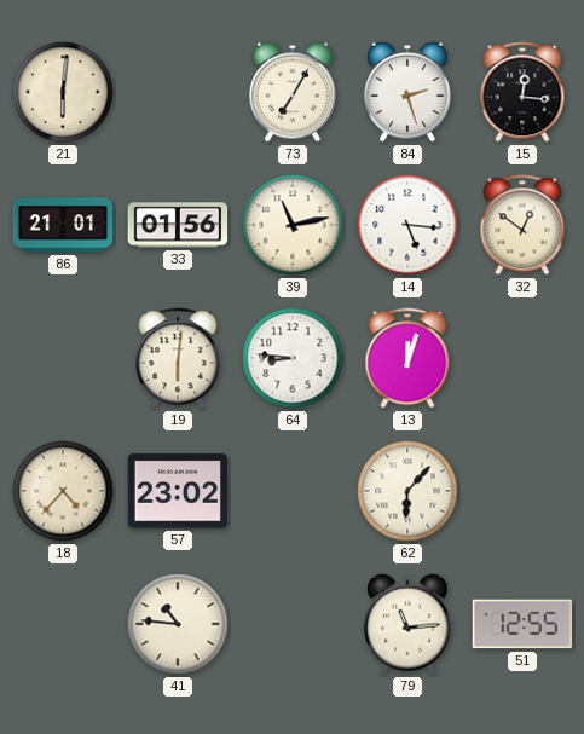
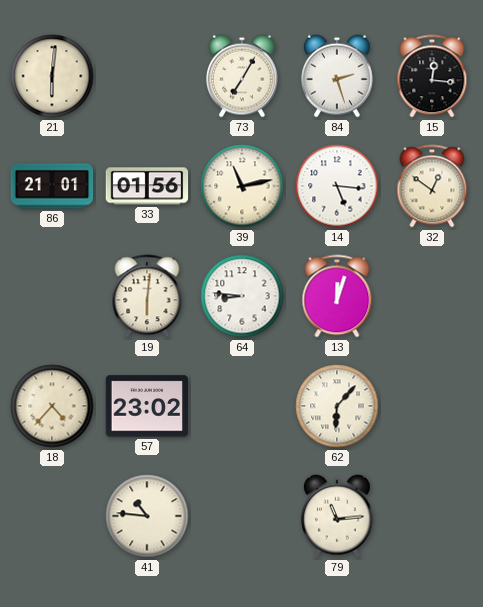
51: 12:55 -> none
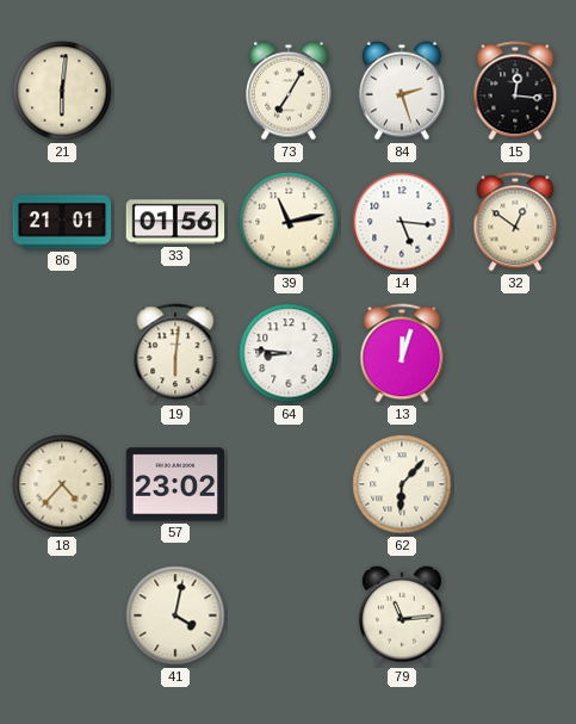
41: 10:46 -> 4:02
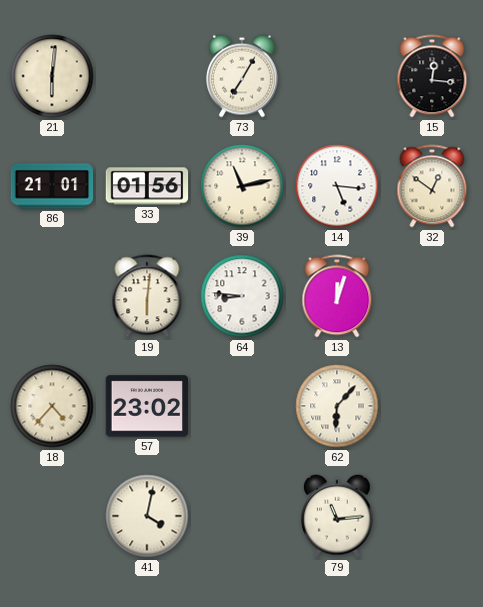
84: 2:27 -> none
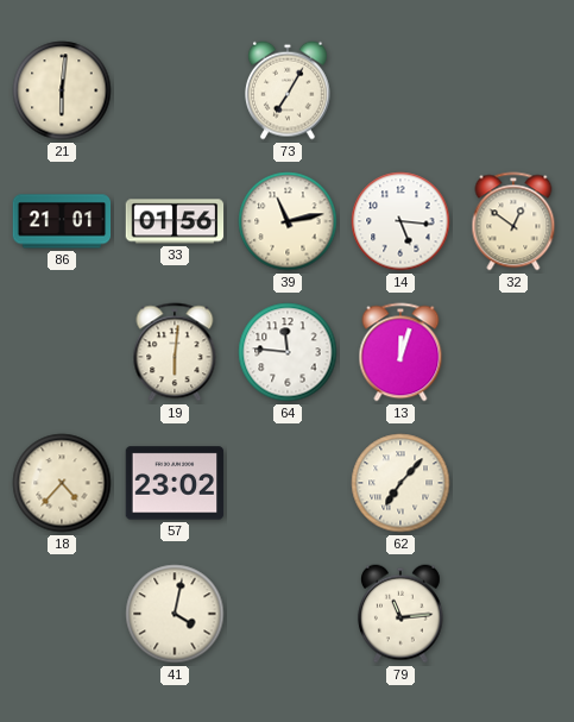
15: 12:16 -> none
64: 8:46 -> 11:46
62: 6:07 -> 7:07
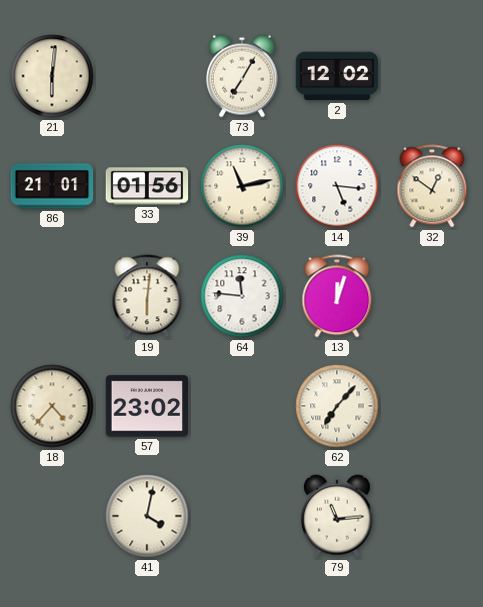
2: none -> 12:02
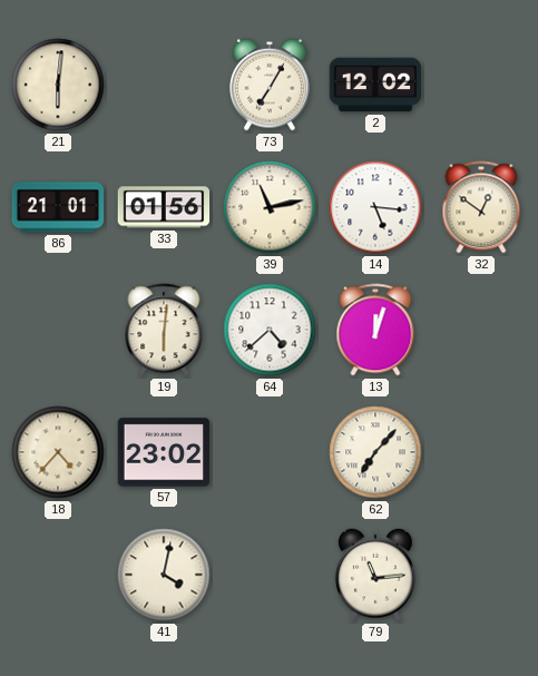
64: 11:46 -> 4:38
